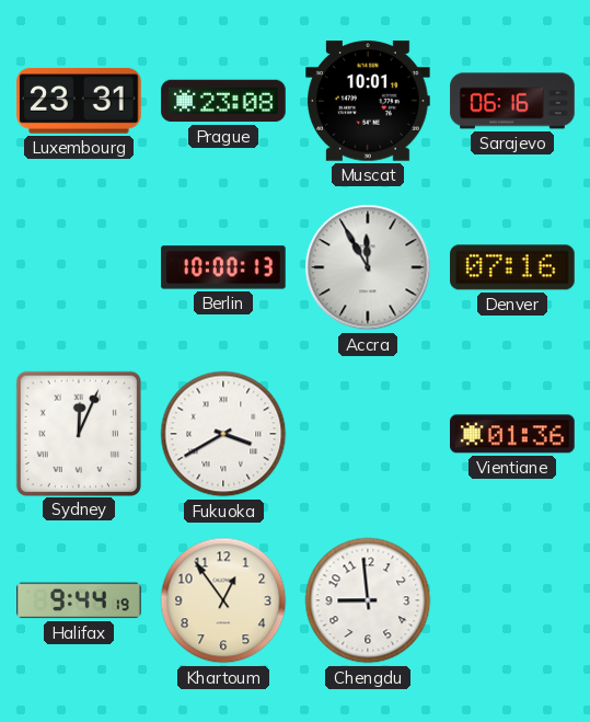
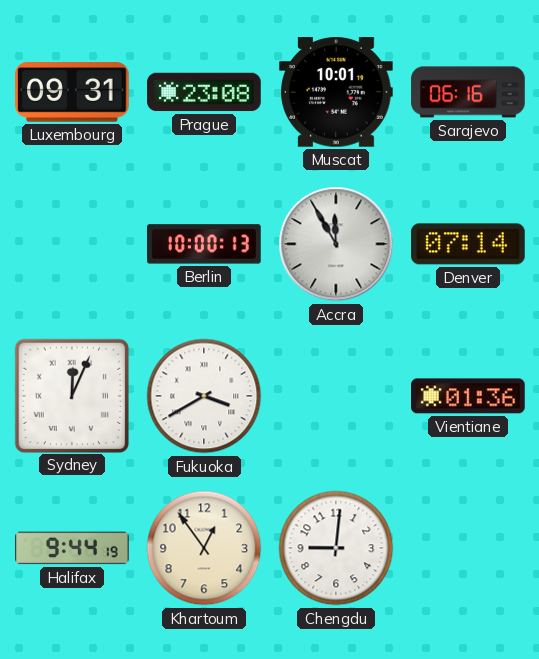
Luxembourg: 23:31 -> 09:31
Denver: 07:16 -> 07:14
Chengdu: 8:59 -> 9:01
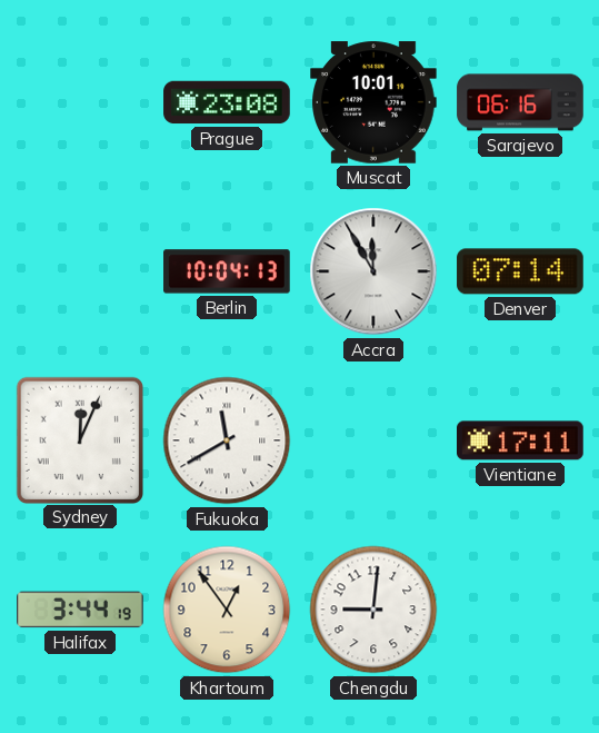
Luxembourg: 09:31 -> none
Berlin: 10:00 -> 10:04
Fukuoka: 3:40 -> 11:40
Vientiane: 01:36 -> 17:11
Halifax: 9:44 -> 3:44
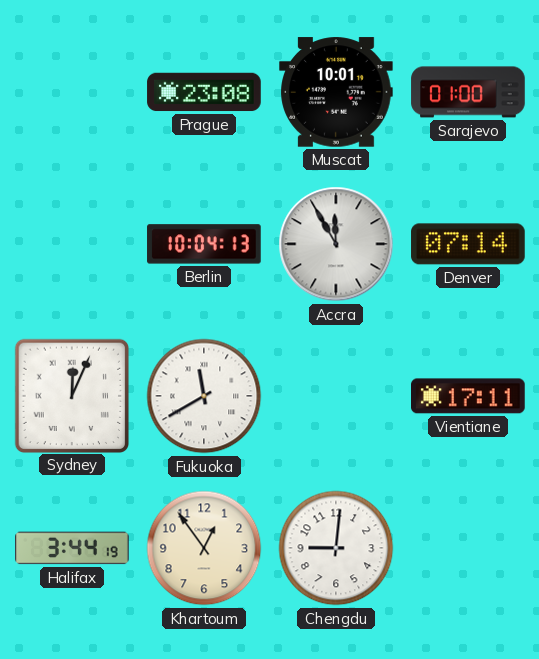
Sarajevo: 06:16 -> 01:00
